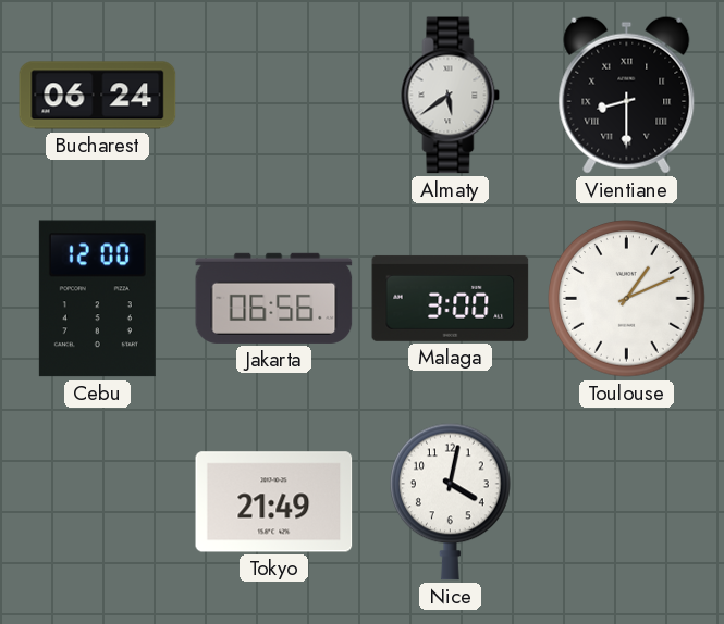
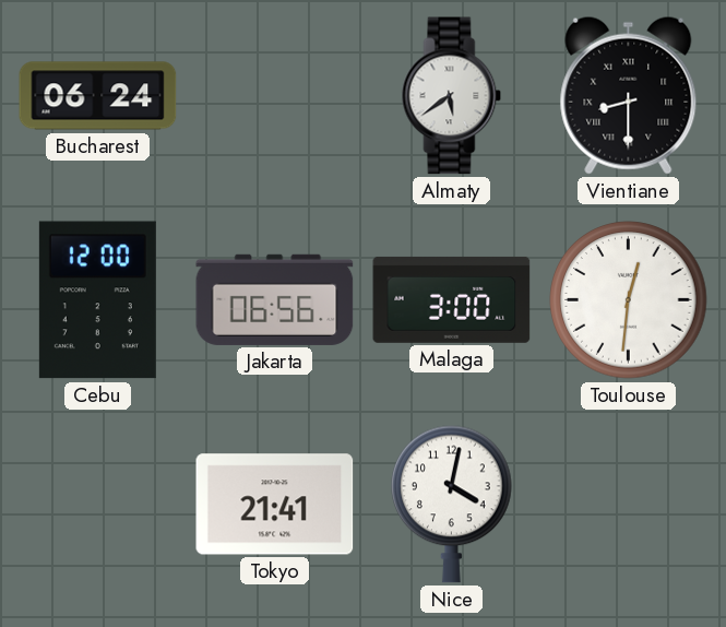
Toulouse: 1:11 -> 12:31
Tokyo: 21:49 -> 21:41
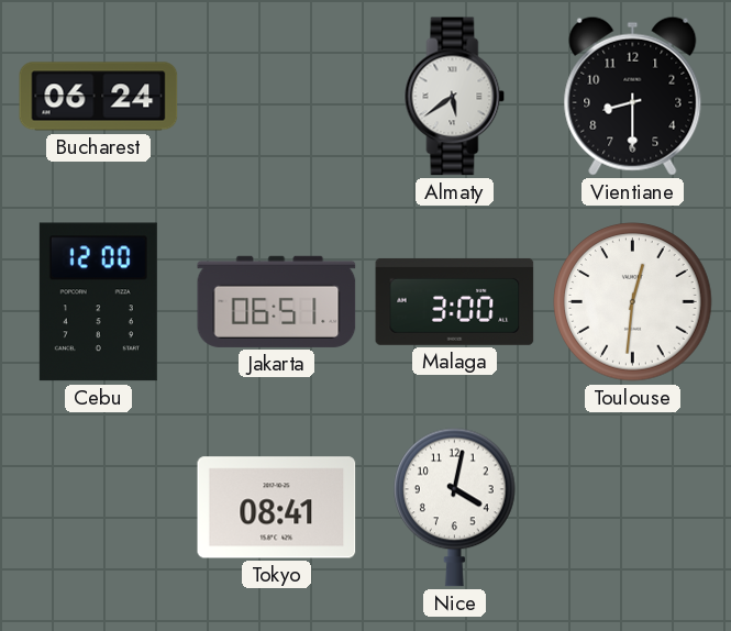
Vientiane numerals: Roman -> Arabic
Jakarta: 06:56 -> 06:51
Tokyo: 21:41 -> 08:41
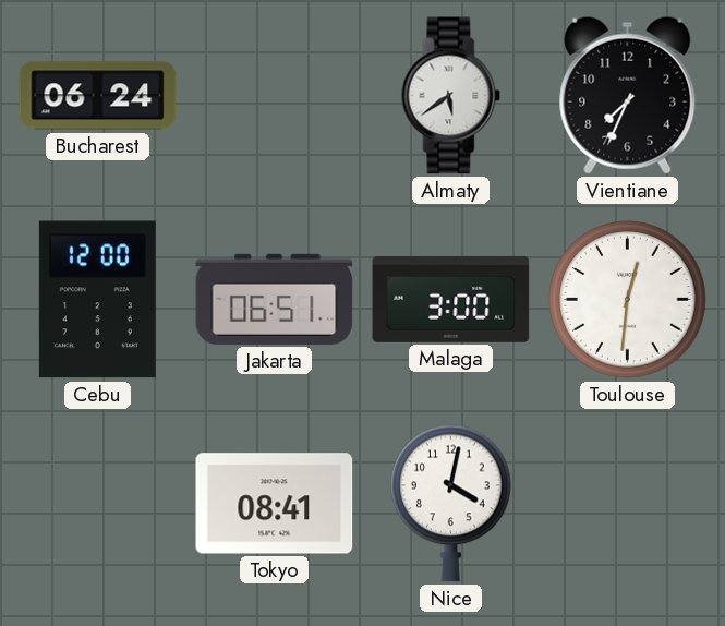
Vientiane: 8:30 -> 7:34
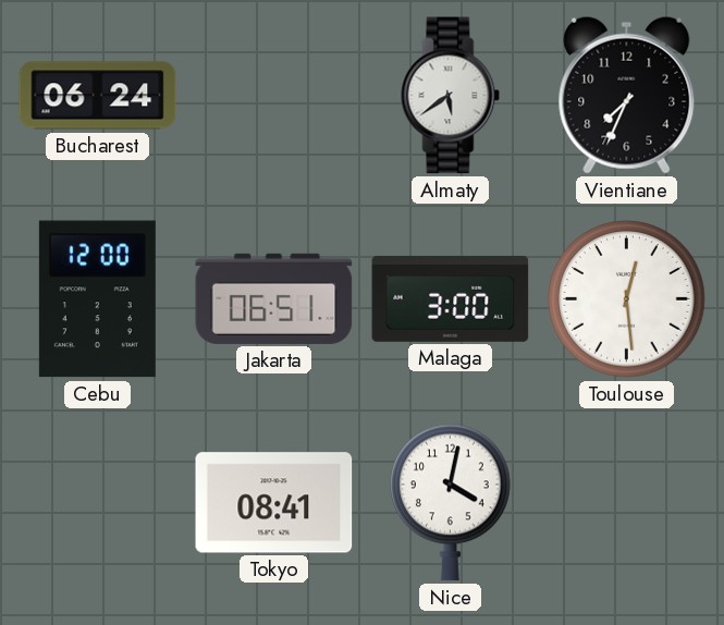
Toulouse: 12:31 -> 12:29
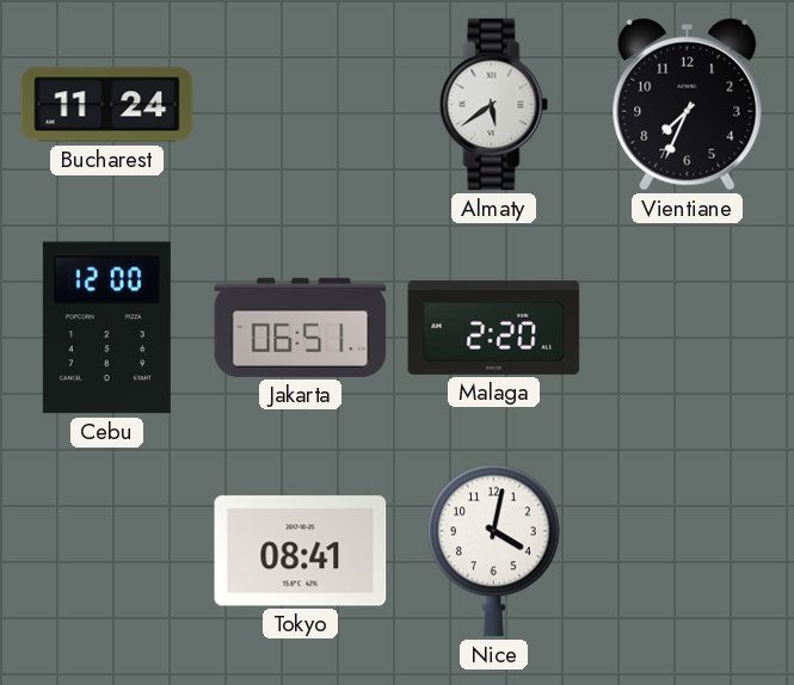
Bucharest: 06:24 -> 11:24
Malaga: 3:00 -> 2:20
Toulouse: 12:29 -> none
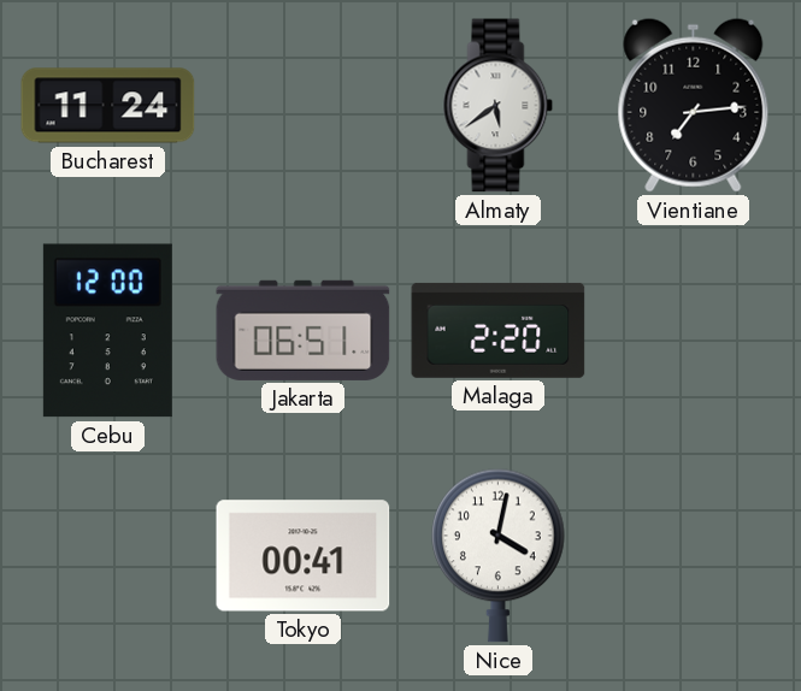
Vientiane: 7:34 -> 7:14
Tokyo: 08:41 -> 00:41
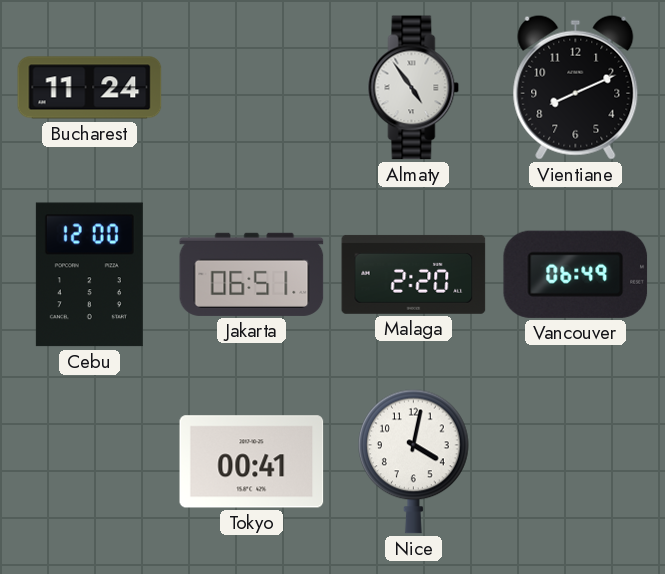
Almaty: 5:39 -> 4:54
Vientiane: 7:14 -> 8:11
Vancouver: none -> 06:49
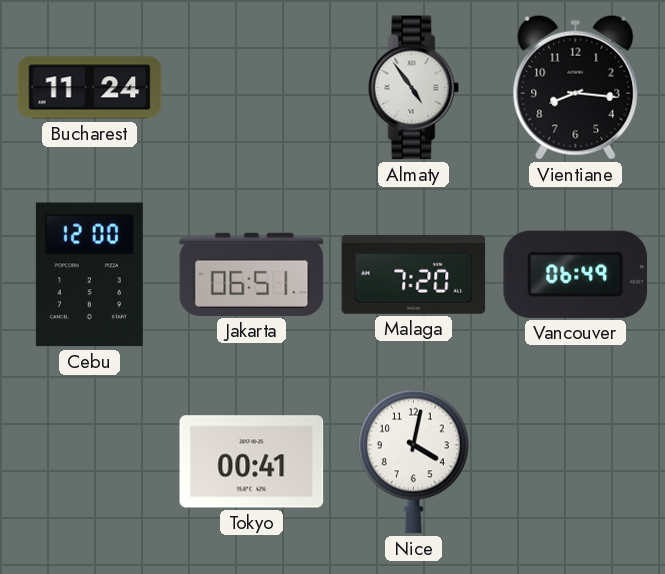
Vientiane: 8:11 -> 8:16
Malaga: 2:20 -> 7:20
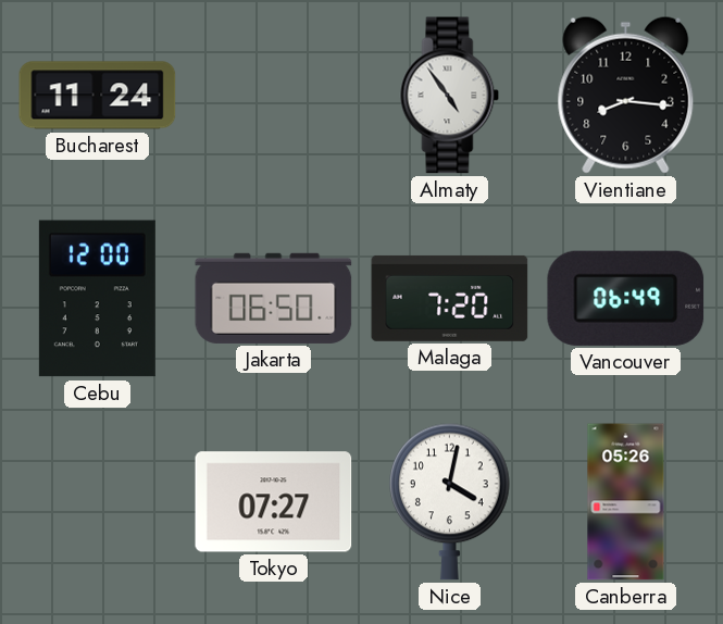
Jakarta: 06:51 -> 06:50
Tokyo: 00:41 -> 07:27
Canberra: none -> 05:26
